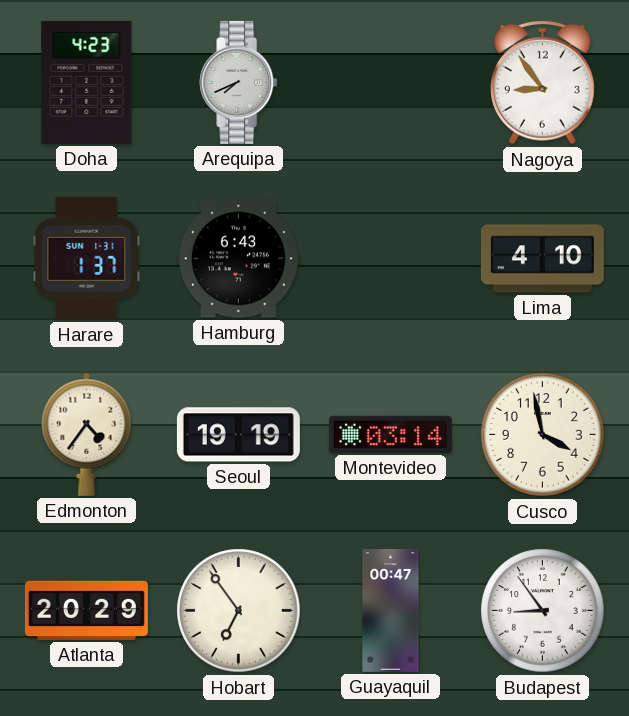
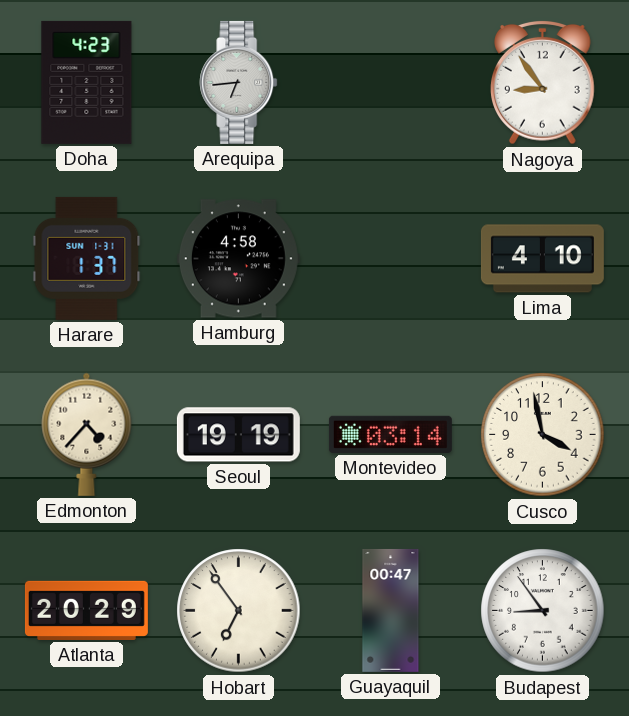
Arequipa: 7:41 -> 6:44
Hamburg: 6:43 -> 4:58
Edmonton: 4:36 -> 4:37
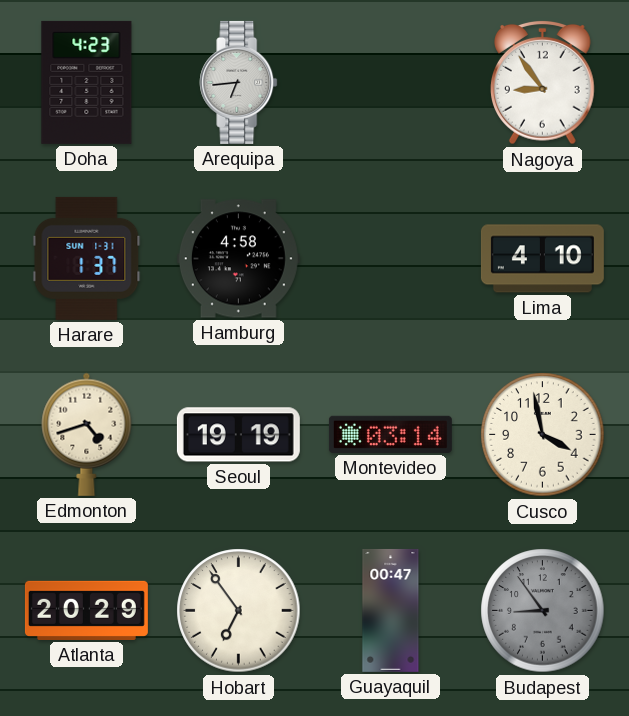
Edmonton: 4:37 -> 4:42
Budapest dial: white -> grey
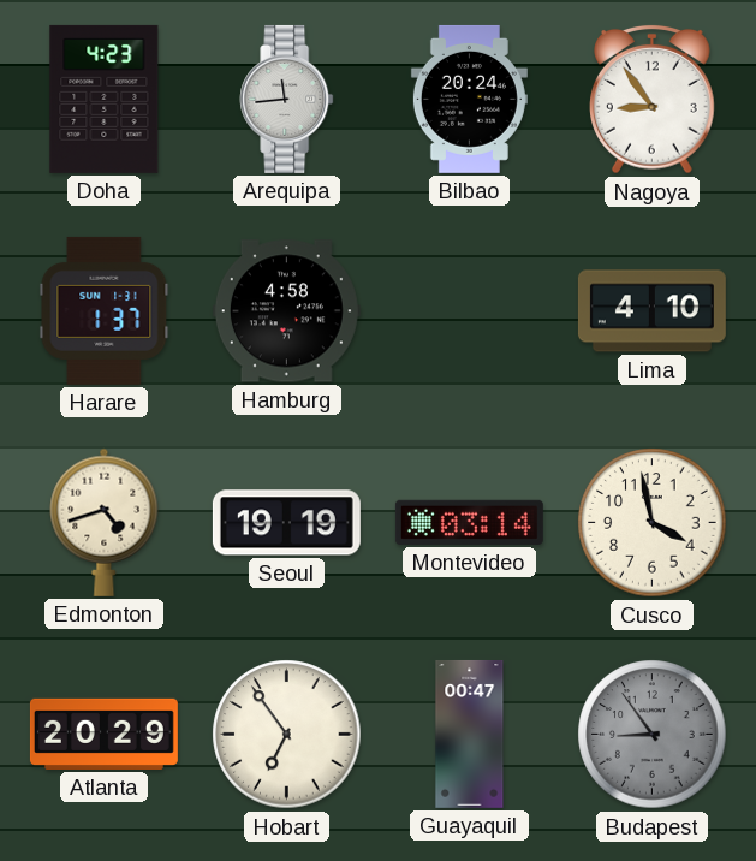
Arequipa: 6:44 -> 11:44
Bilbao: none -> 20:24
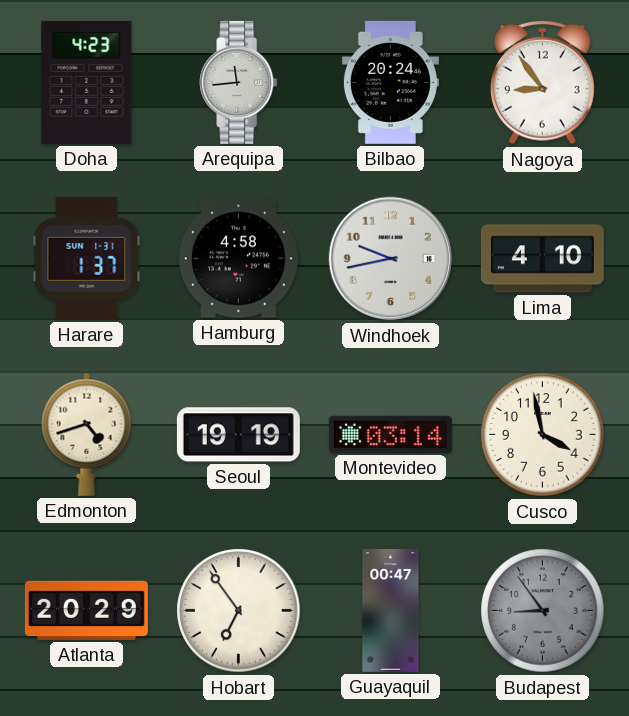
Windhoek: none -> 9:43
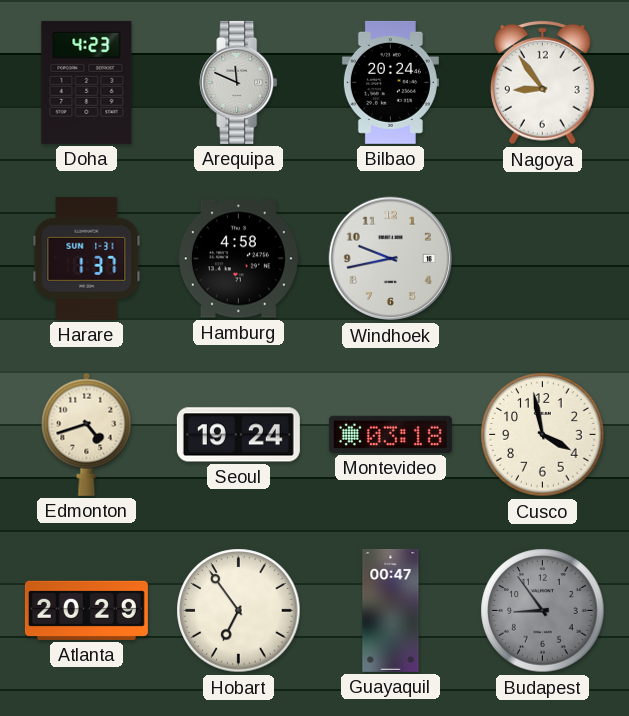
Arequipa: 11:44 -> 11:49
Lima: 4:10 -> none
Seoul: 19:19 -> 19:24
Montevideo: 03:14 -> 03:18
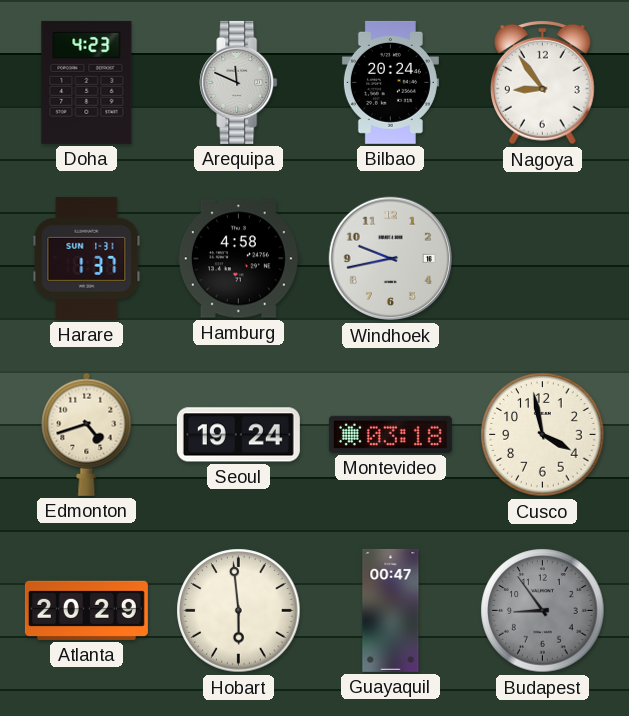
Hobart: 6:54 -> 5:59
